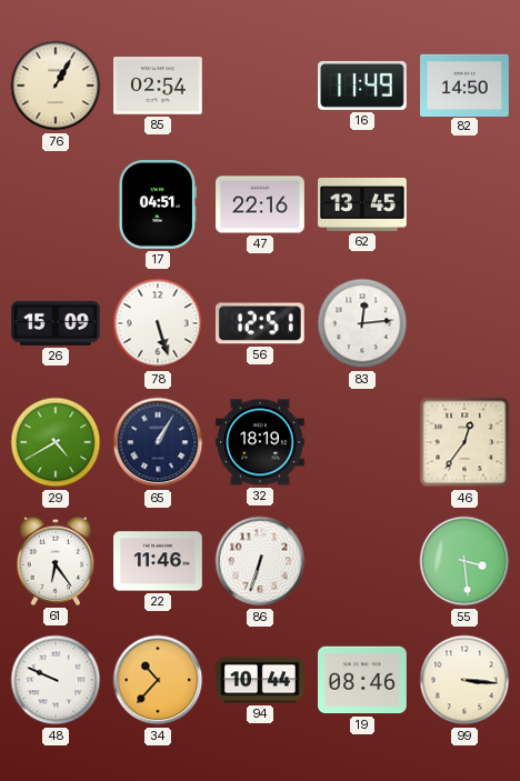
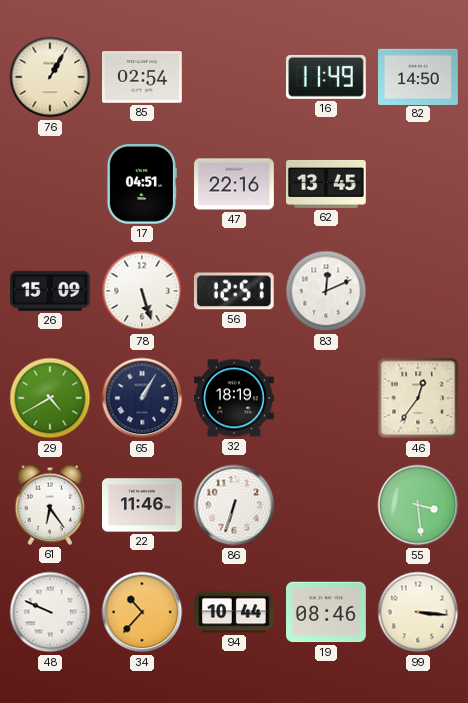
83: 12:14 -> 12:11
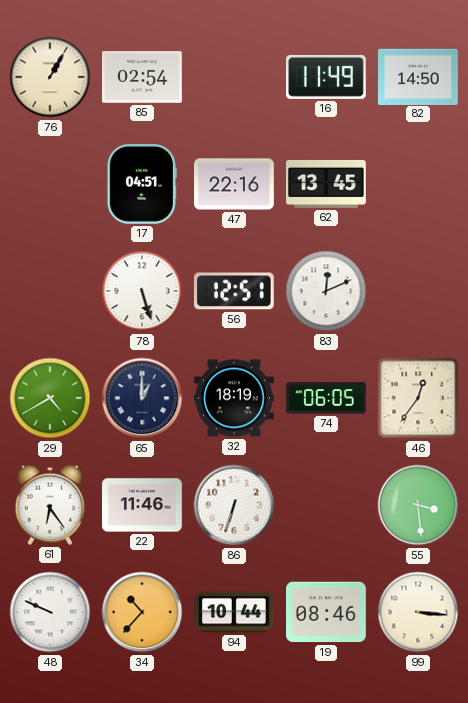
26: 15:09 -> none
65: 1:05 -> 1:00
74: none -> 06:05
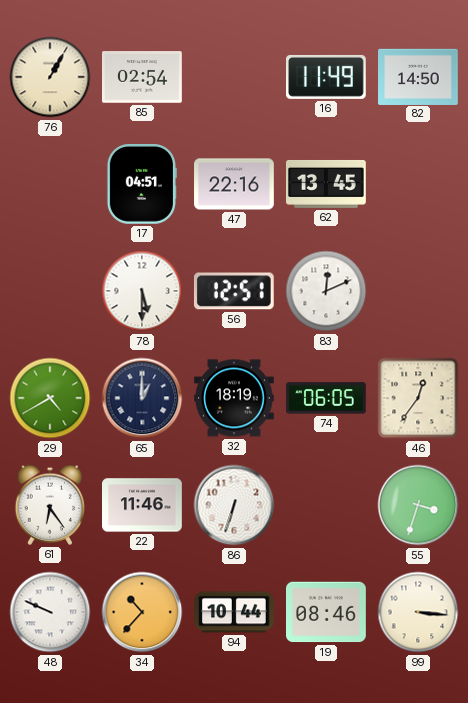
78: 5:27 -> 5:30
55: 3:29 -> 3:33
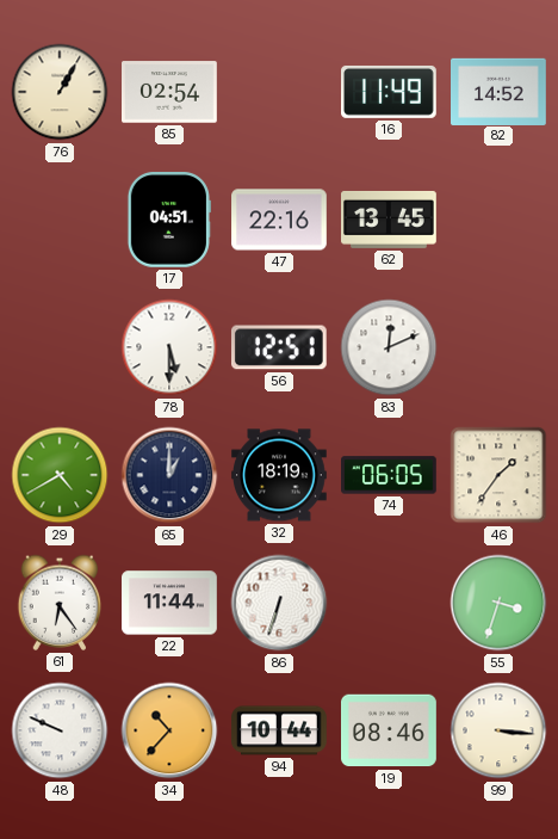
82: 14:50 -> 14:52
46: 12:36 -> 1:36
22: 11:46 -> 11:44
